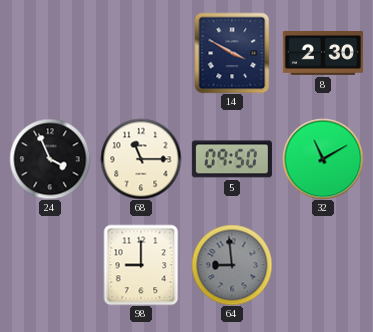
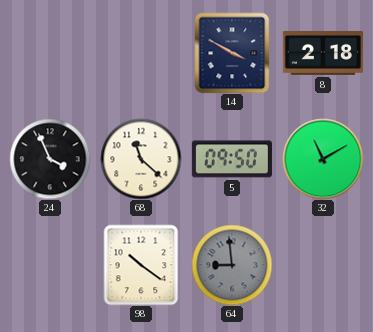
8: 2:30 -> 2:18
68: 11:15 -> 11:22
98: 9:00 -> 10:21
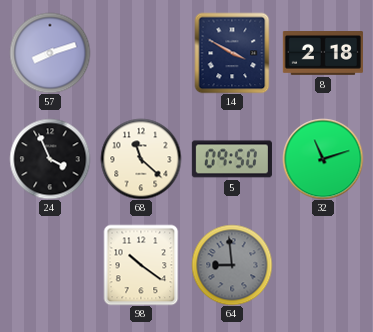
57: none -> 8:12
32: 11:10 -> 11:12
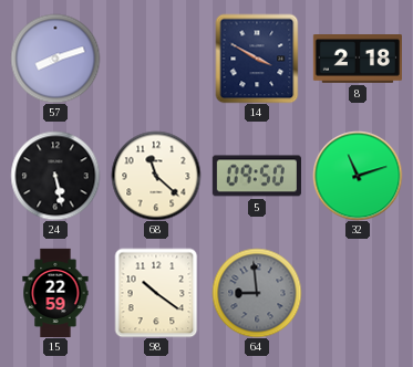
24: 3:56 -> 5:28
15: none -> 22:59
